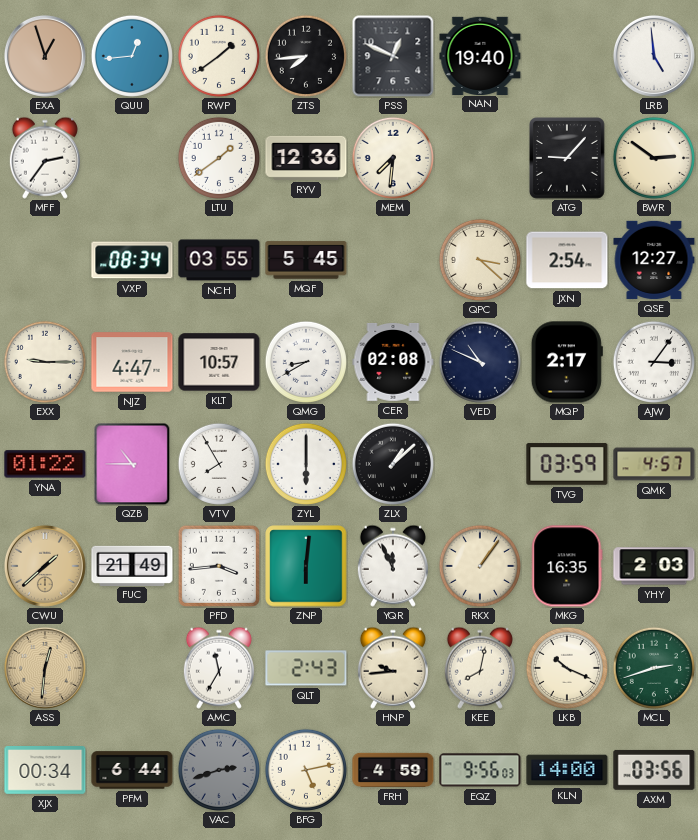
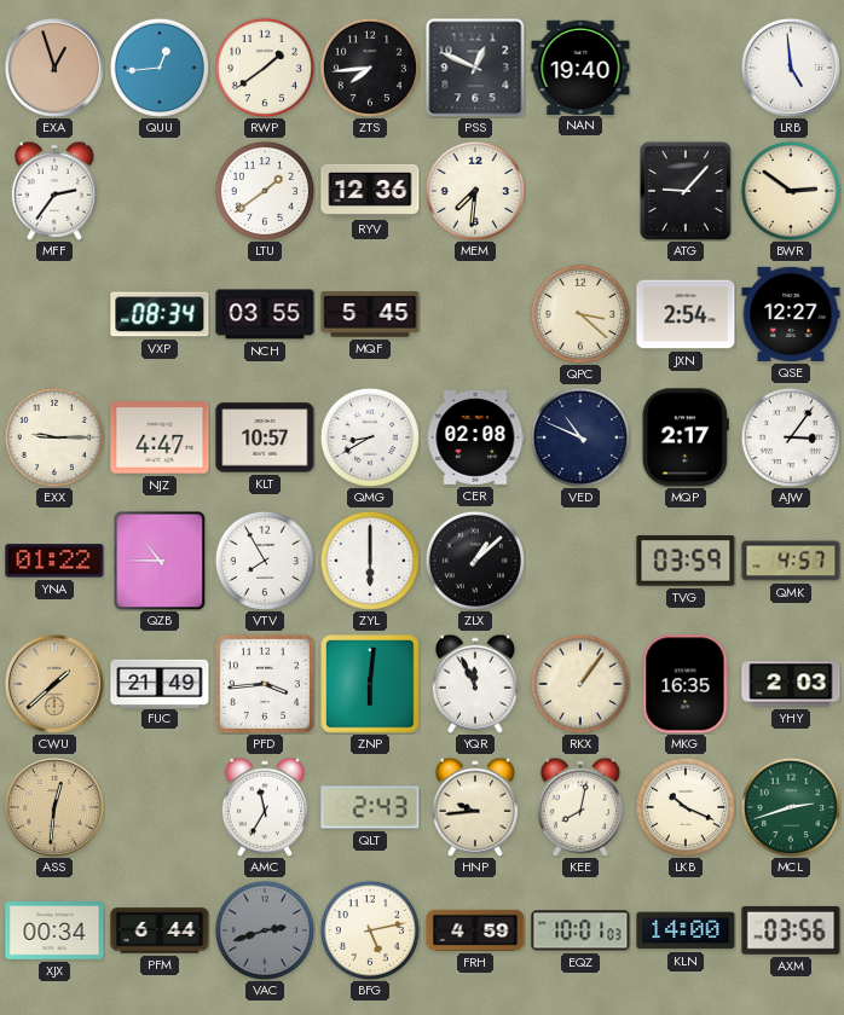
EQZ: 9:56 -> 10:01
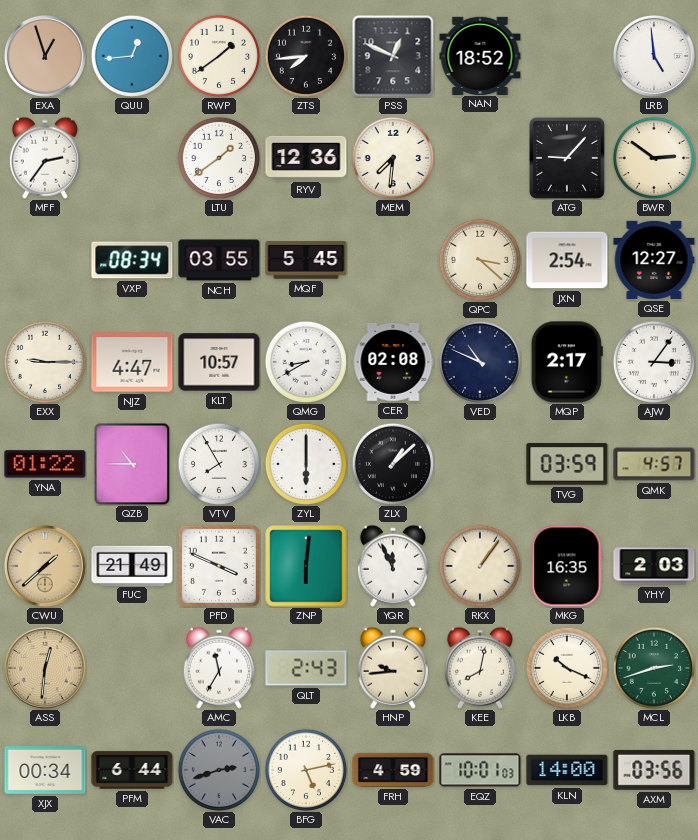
NAN: 19:40 -> 18:52
PFD: 3:44 -> 3:49
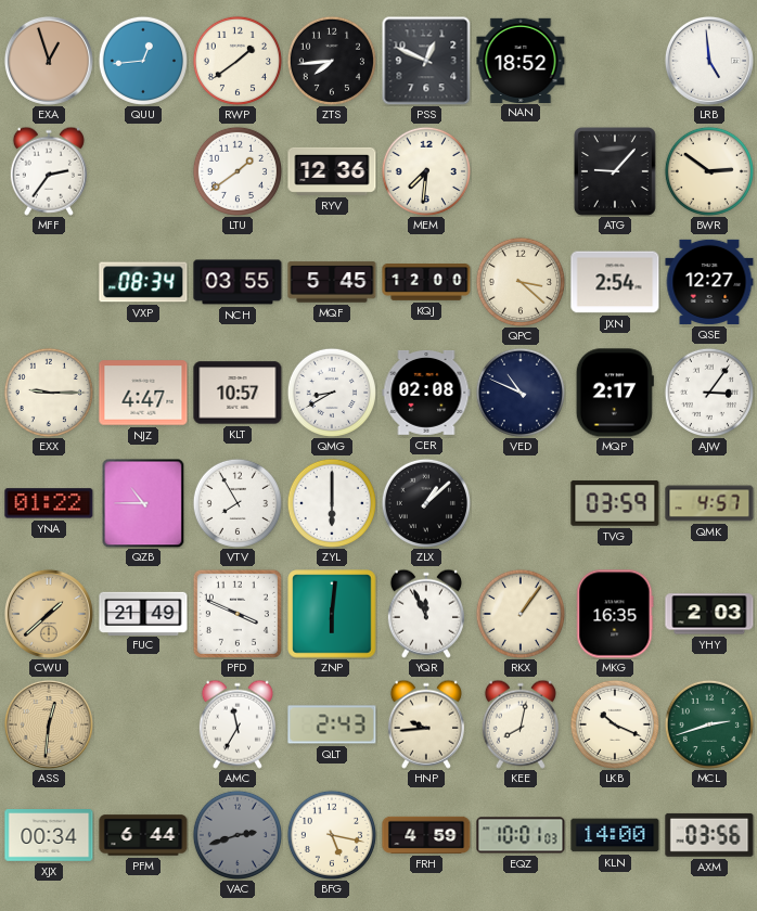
KQJ: none -> 12:00
BFG: 5:13 -> 5:17
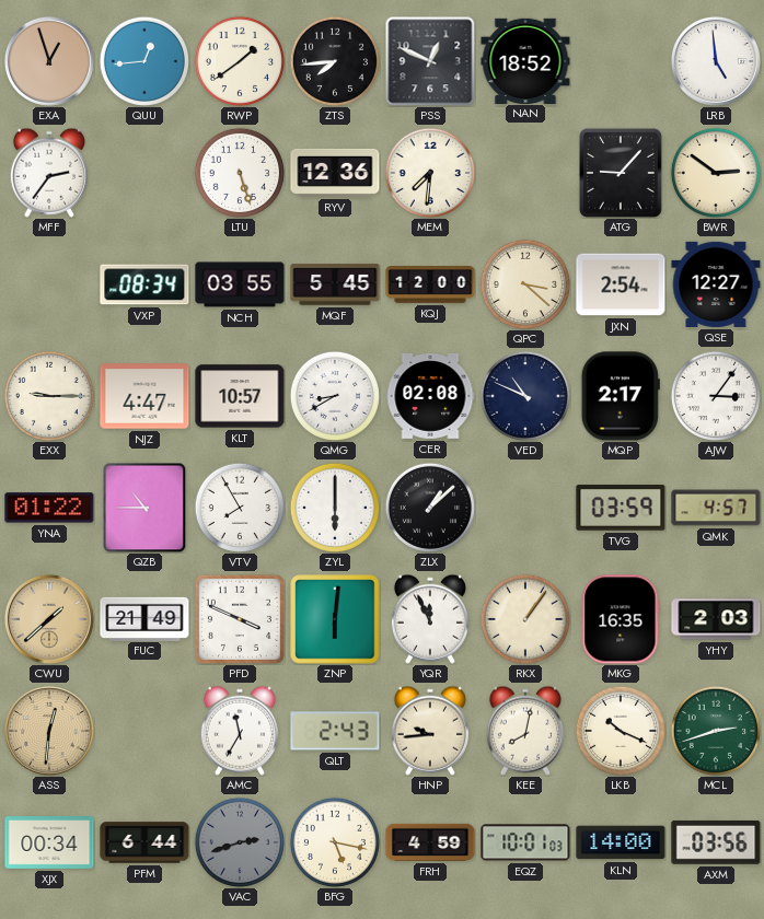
LTU: 1:39 -> 5:27
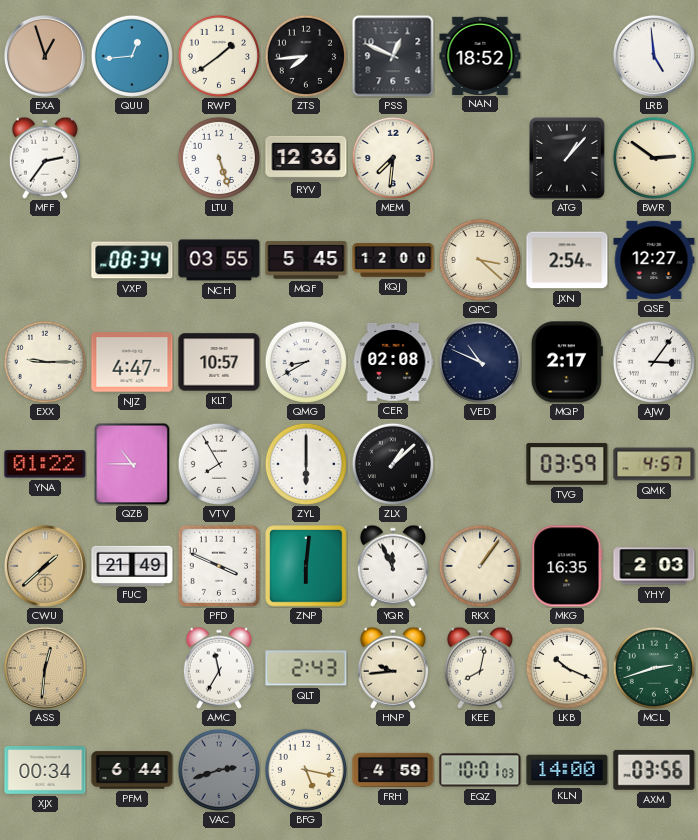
ATG: 9:07 -> 1:07
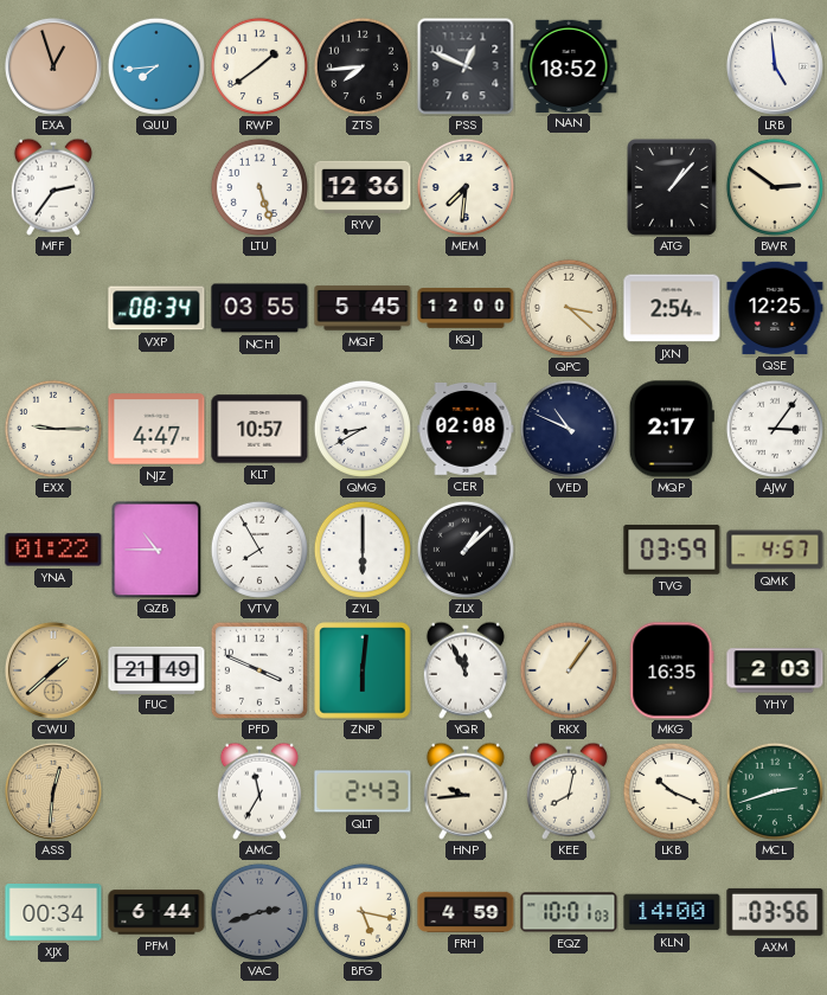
QUU: 12:44 -> 7:44
QSE: 12:27 -> 12:25
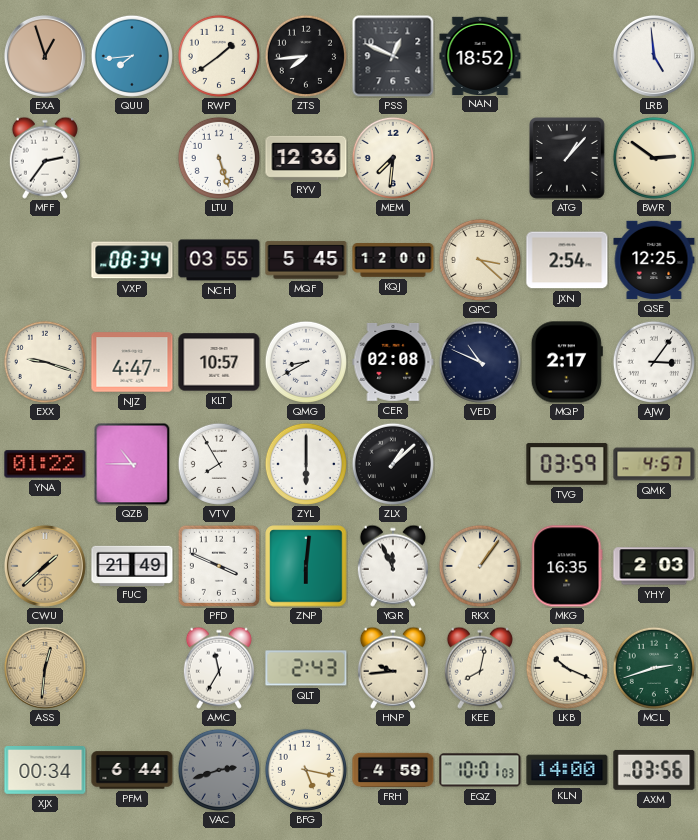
EXX: 9:15 -> 9:18
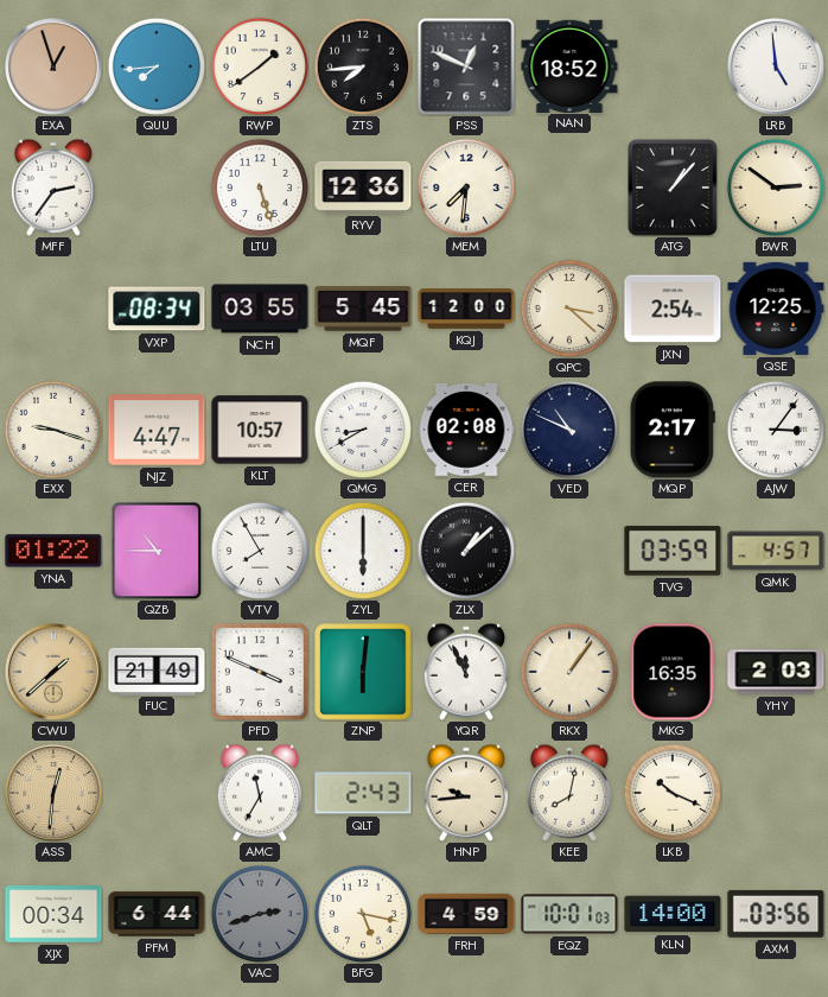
MCL: 2:42 -> none
